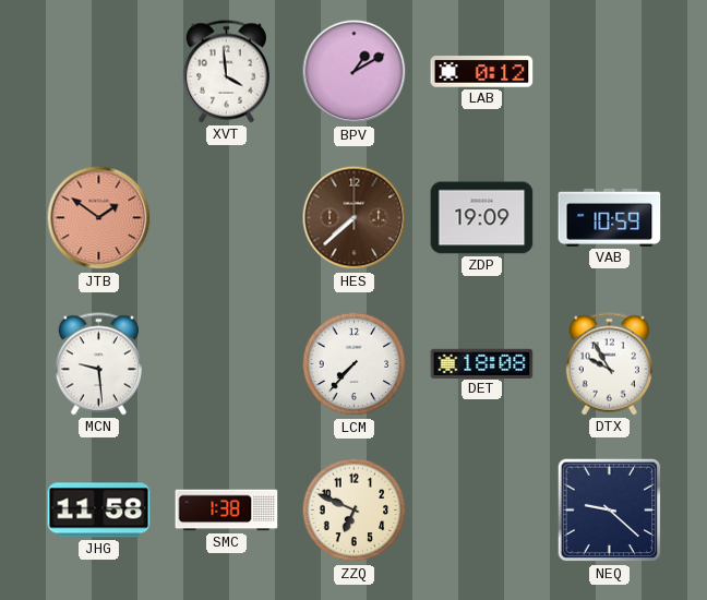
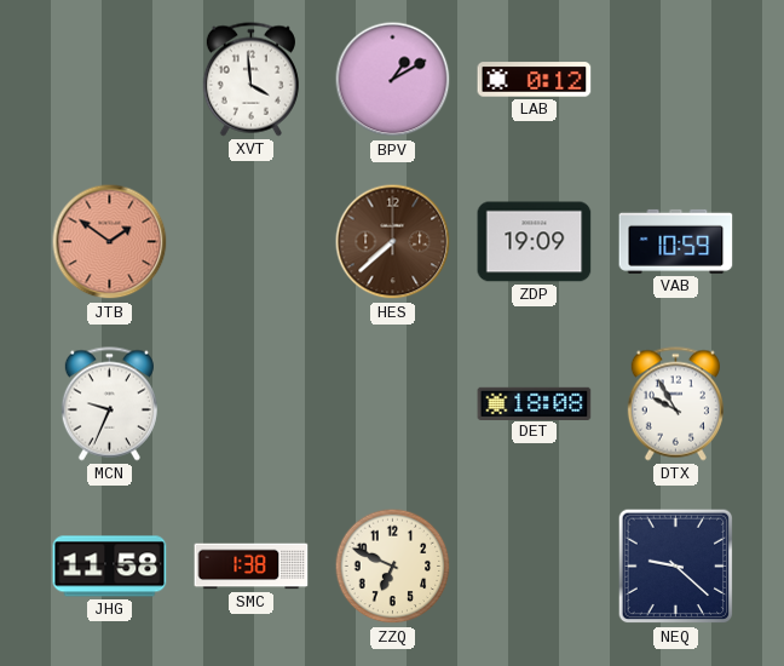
MCN: 9:29 -> 9:34
LCM: 7:37 -> none
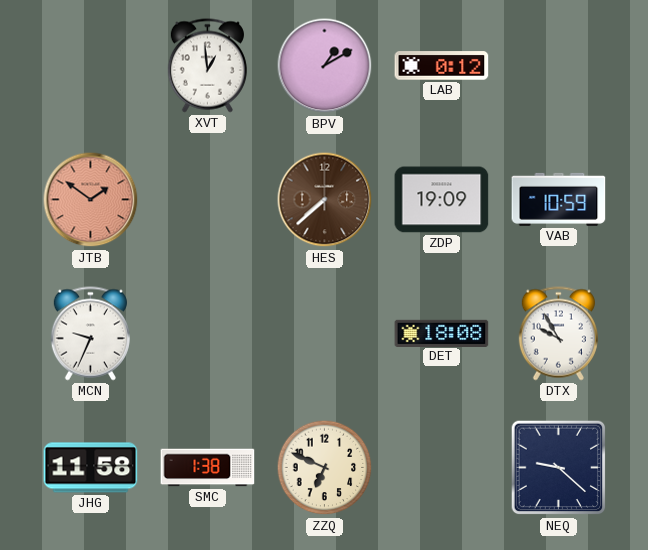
XVT: 3:59 -> 12:59
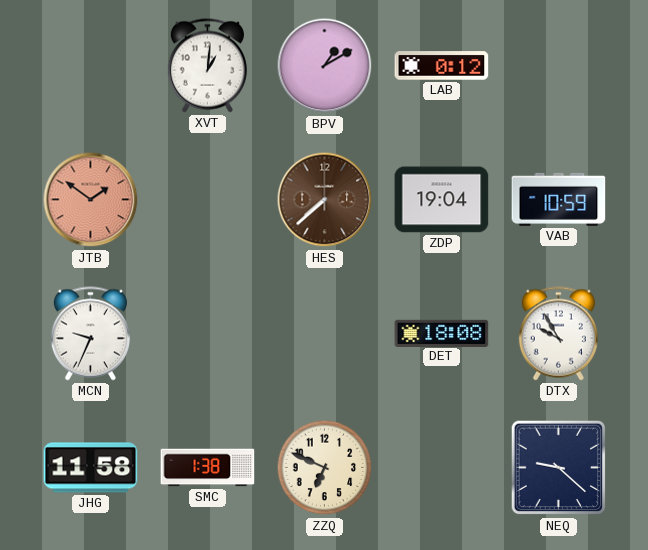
XVT: 12:59 -> 1:01
ZDP: 19:09 -> 19:04
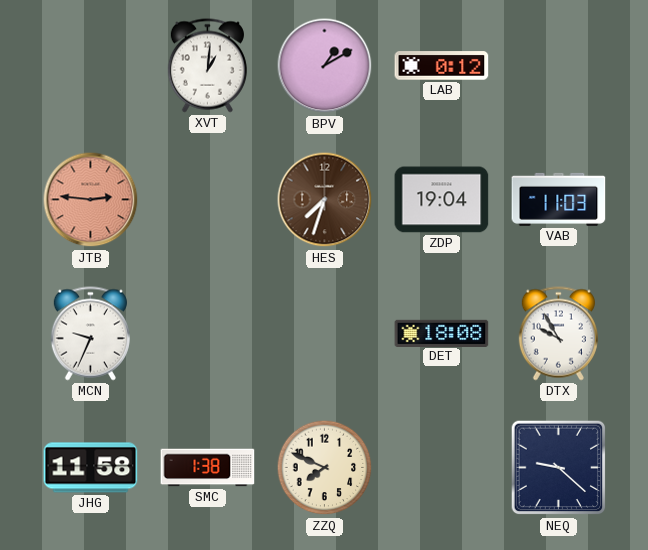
JTB: 1:51 -> 2:46
HES: 7:38 -> 7:33
VAB: 10:59 -> 11:03
ZZQ: 6:49 -> 7:49
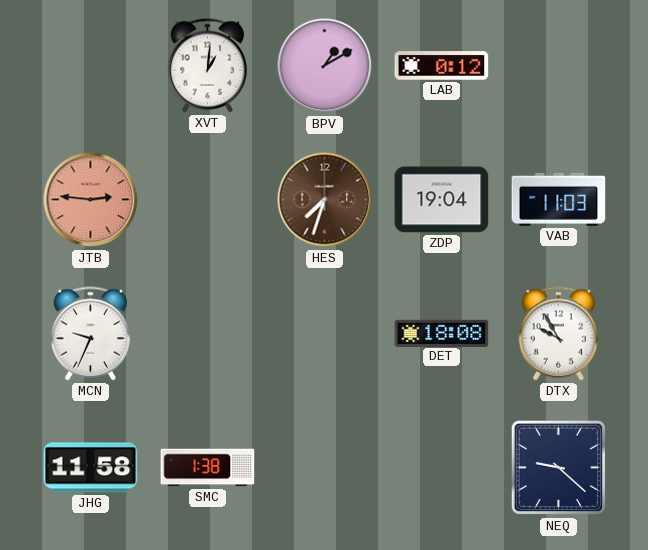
ZZQ: 7:49 -> none
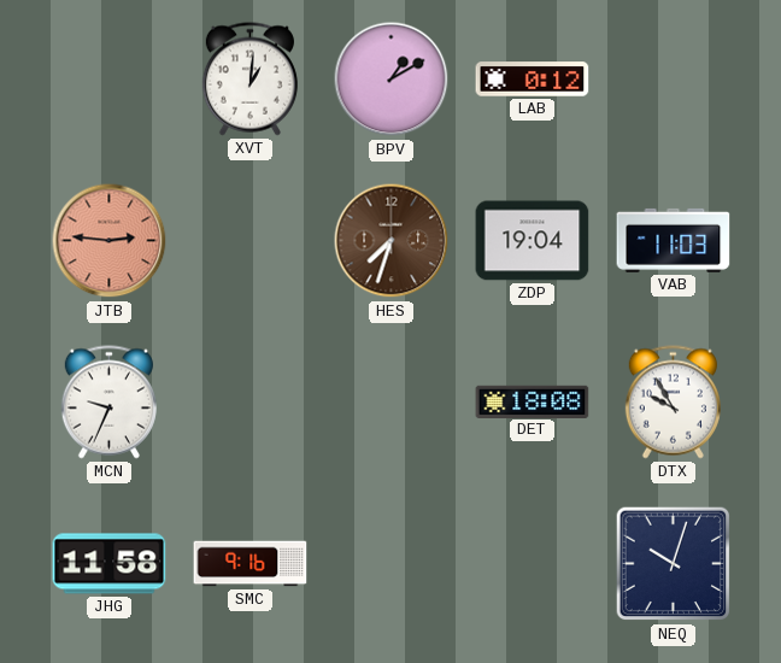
SMC: 1:38 -> 9:16
NEQ: 9:22 -> 10:03
